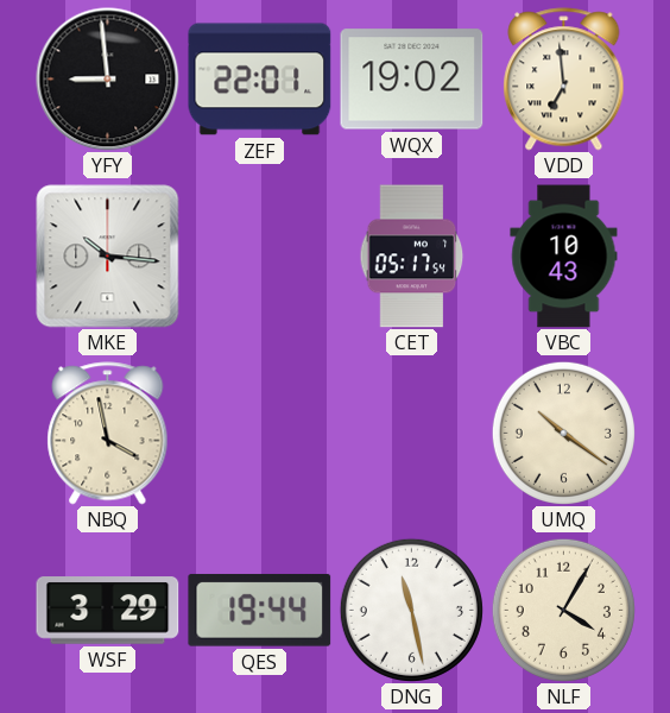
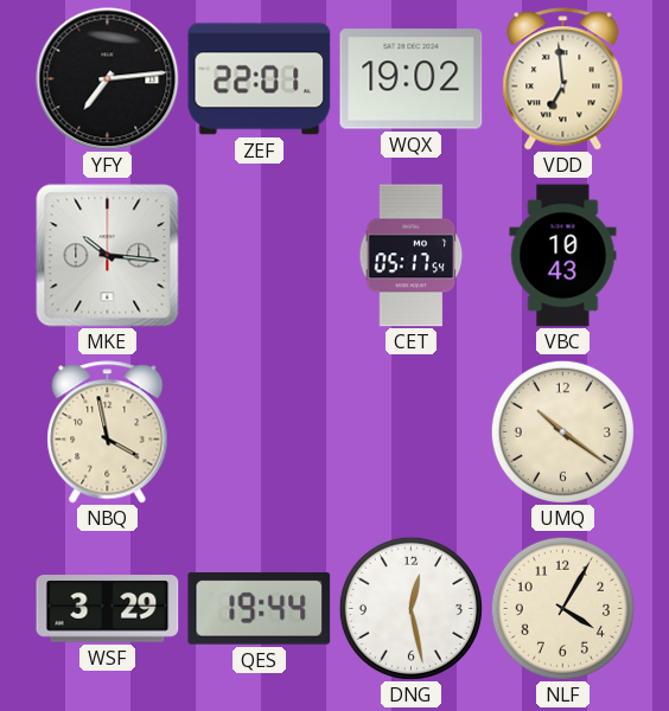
YFY: 8:59 -> 7:14
DNG: 11:28 -> 12:28
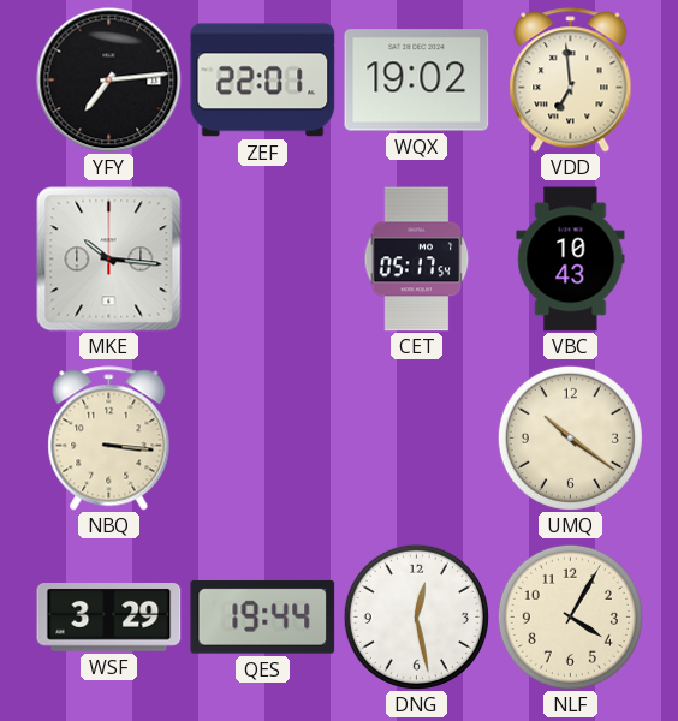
NBQ: 3:58 -> 3:16
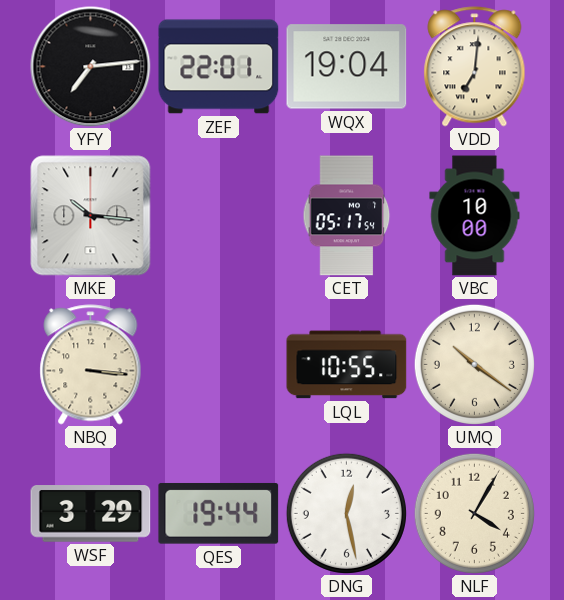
WQX: 19:02 -> 19:04
VDD: 6:59 -> 7:01
VBC: 10:43 -> 10:00
LQL: none -> 10:55
